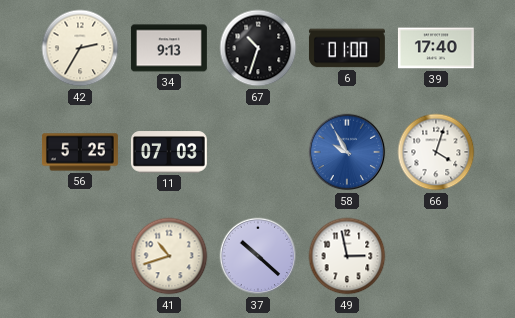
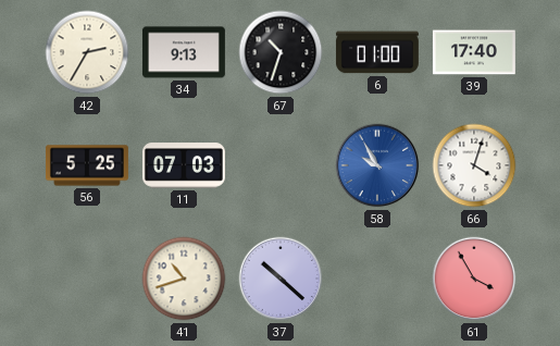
49: 2:58 -> none
61: none -> 3:55
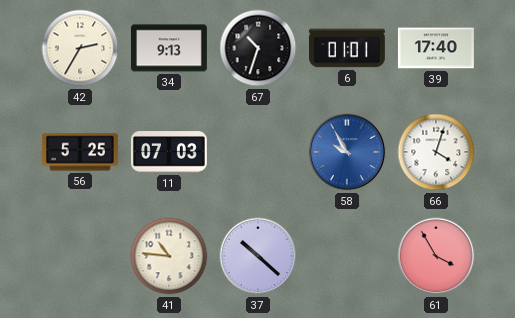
6: 01:00 -> 01:01
41: 10:42 -> 10:46
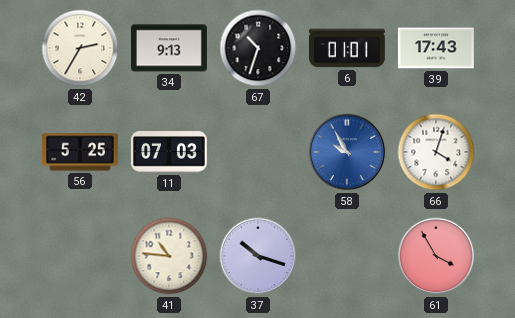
39: 17:40 -> 17:43
37: 10:22 -> 10:18
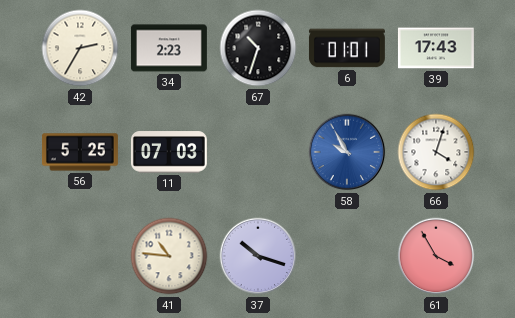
34: 9:13 -> 2:23
